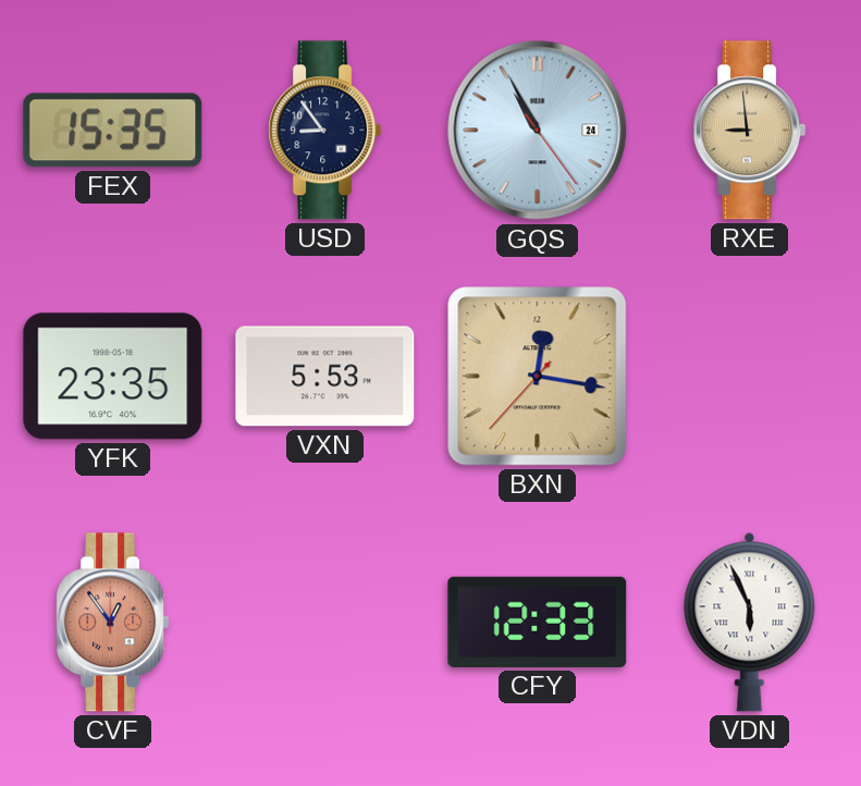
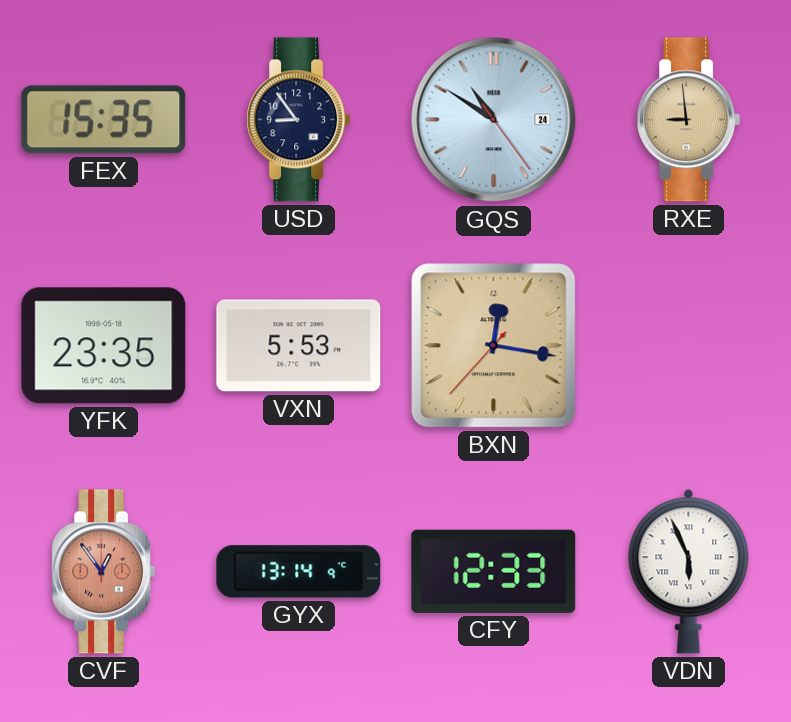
GQS: 10:55 -> 10:50
GYX: none -> 13:14
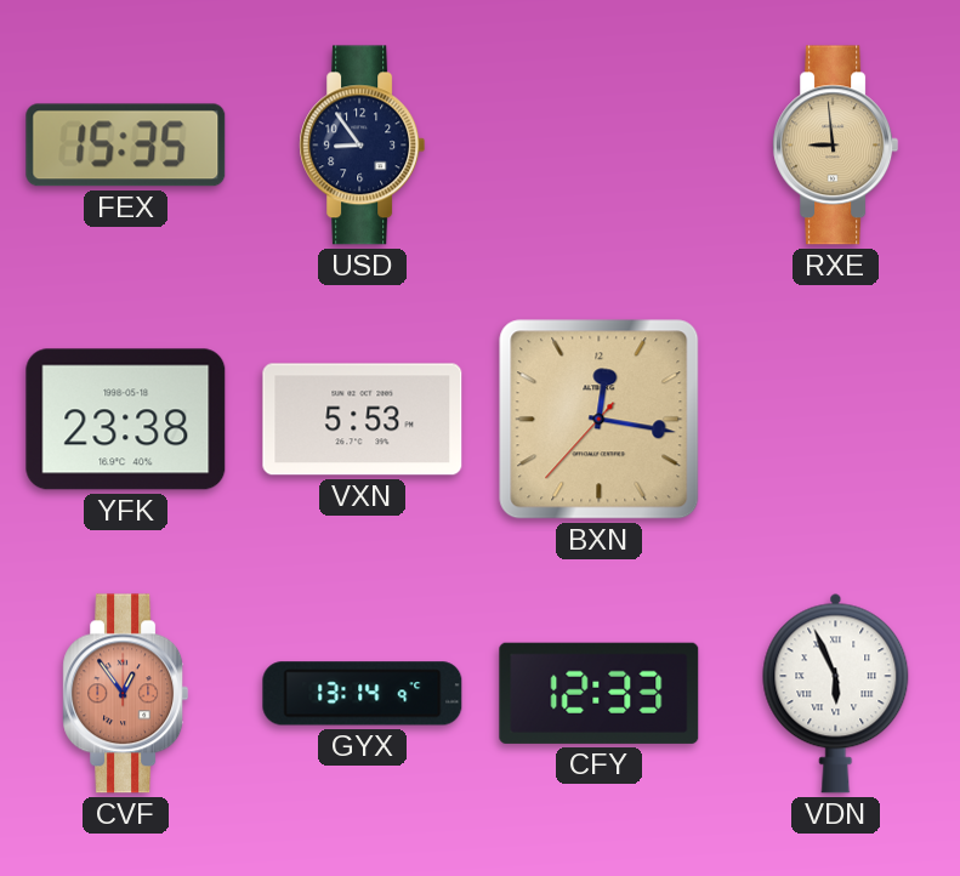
GQS: 10:50 -> none
YFK: 23:35 -> 23:38
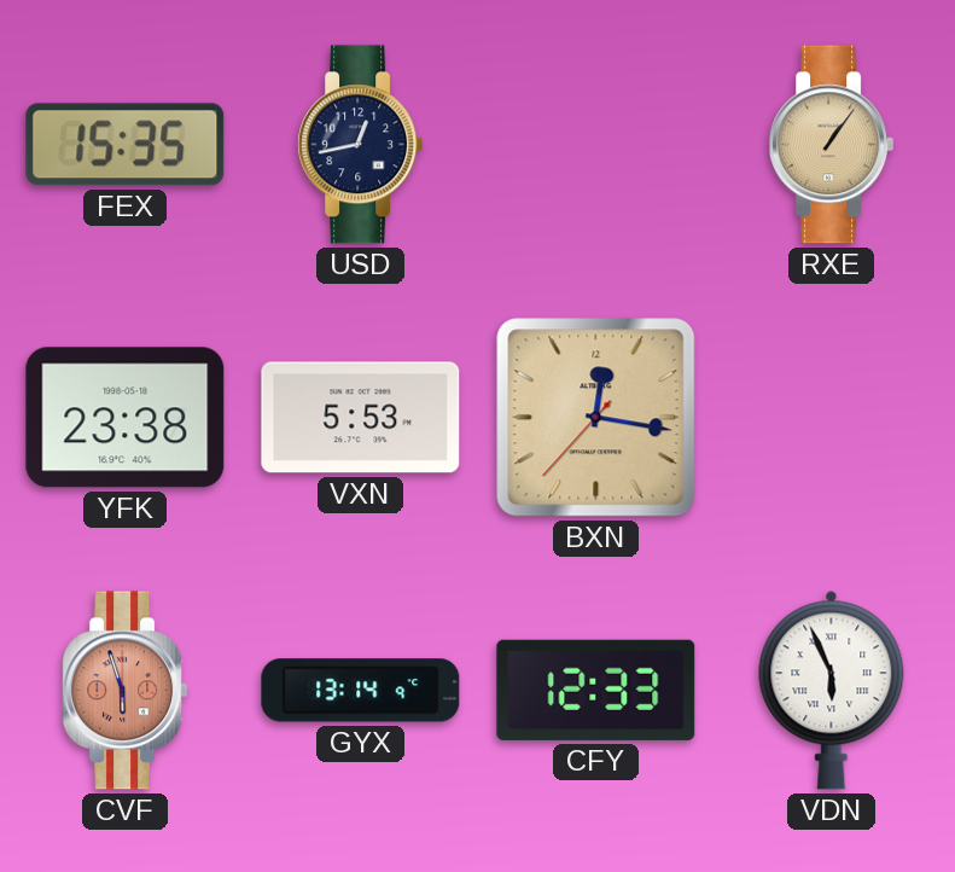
USD: 8:54 -> 12:43
RXE: 8:59 -> 1:06
CVF: 12:54 -> 5:57
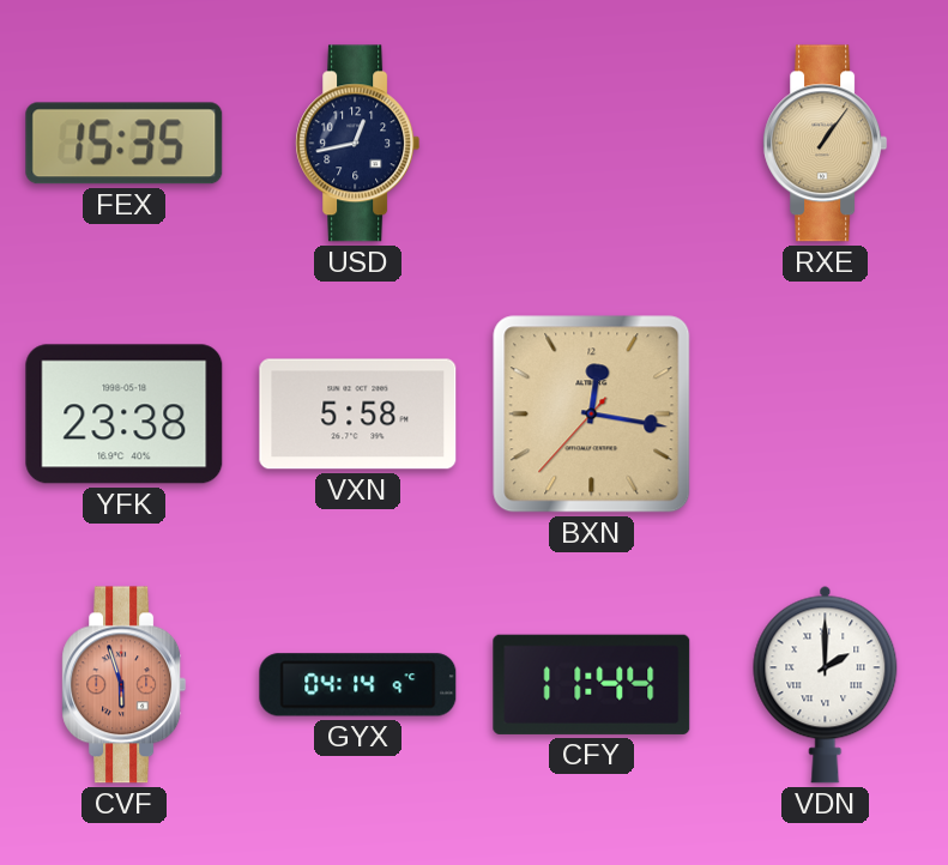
VXN: 5:53 -> 5:58
GYX: 13:14 -> 04:14
CFY: 12:33 -> 11:44
VDN: 5:56 -> 2:00
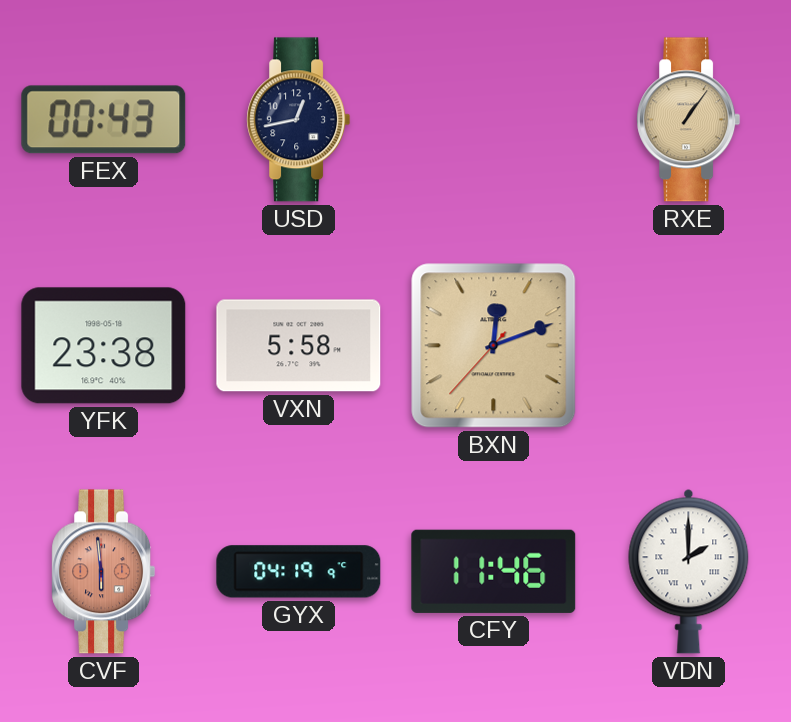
FEX: 15:35 -> 00:43
BXN: 12:16 -> 12:11
CVF: 5:57 -> 5:59
GYX: 04:14 -> 04:19
CFY: 11:44 -> 11:46
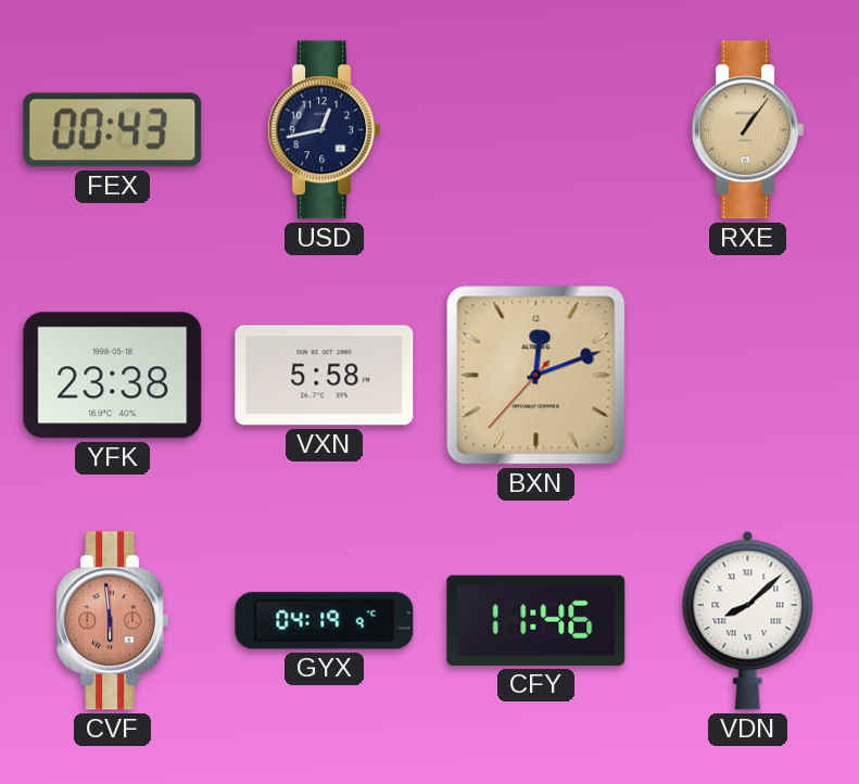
VDN: 2:00 -> 8:08
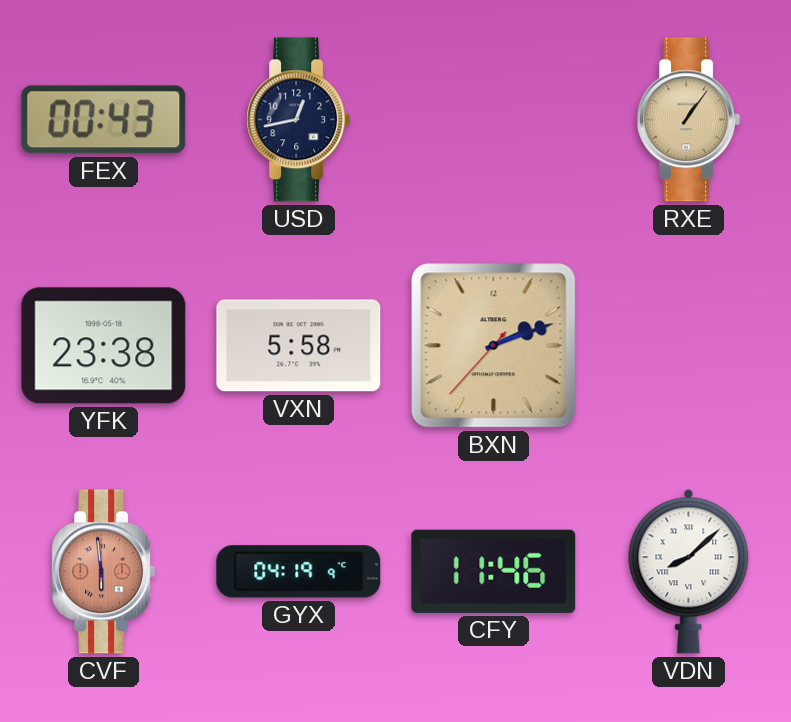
BXN: 12:11 -> 2:11
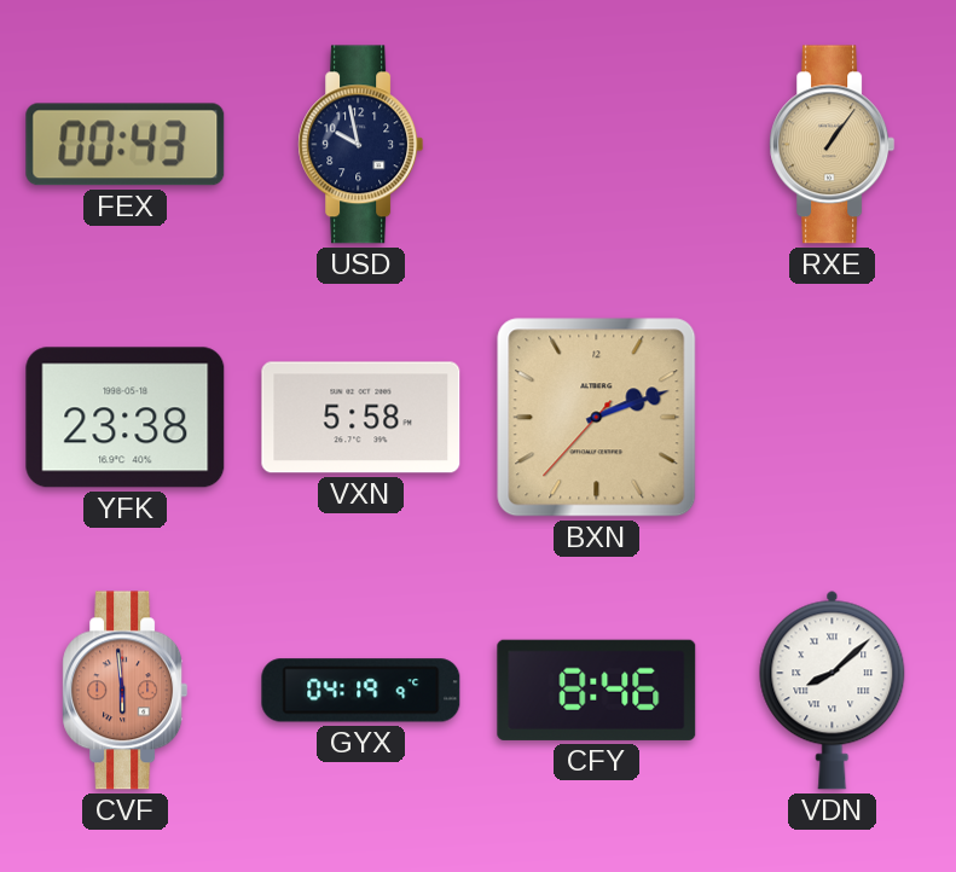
USD: 12:43 -> 9:58
CFY: 11:46 -> 8:46
